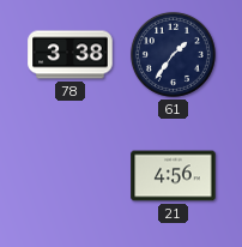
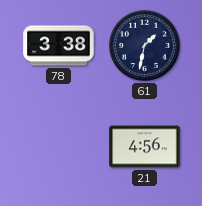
61: 1:36 -> 1:32
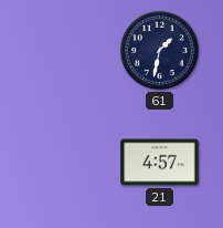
78: 3:38 -> none
21: 4:56 -> 4:57
